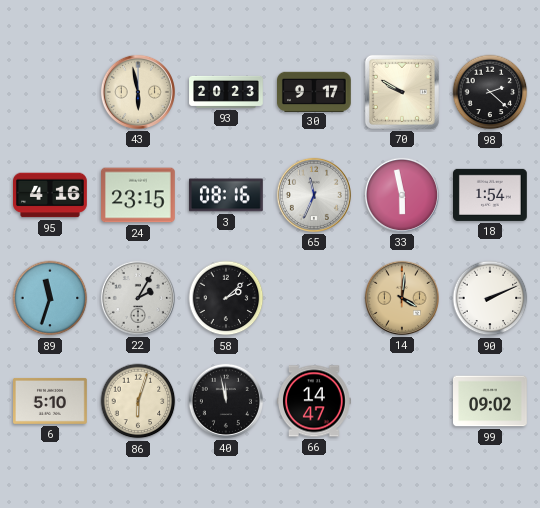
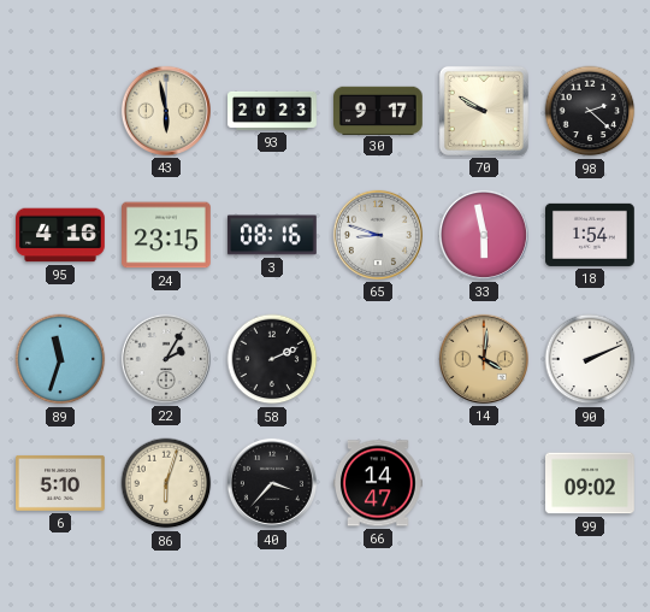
65: 11:34 -> 8:48
58: 2:08 -> 2:11
40: 11:58 -> 3:37
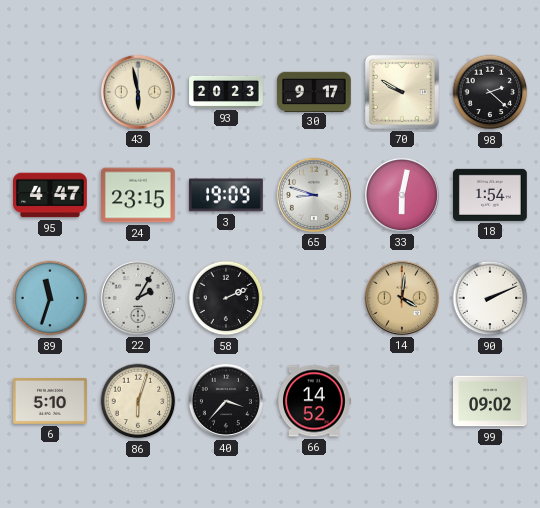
95: 4:16 -> 4:47
3: 08:16 -> 19:09
33: 5:58 -> 6:02
66: 14:47 -> 14:52
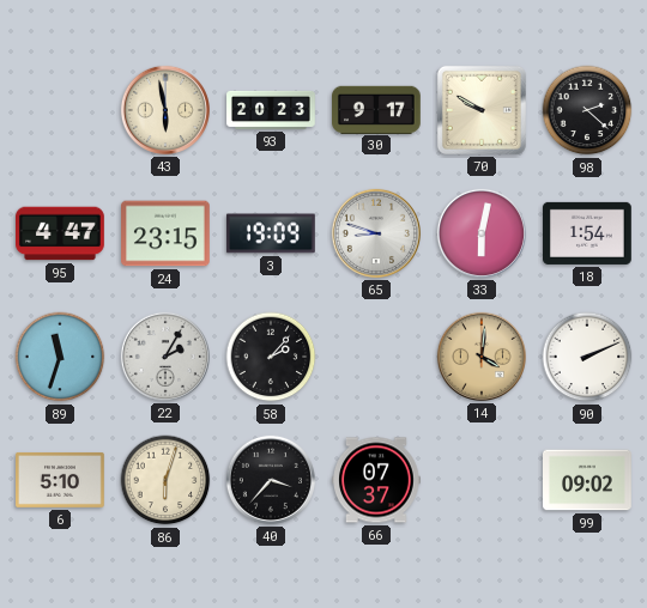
58: 2:11 -> 2:07
66: 14:52 -> 07:37
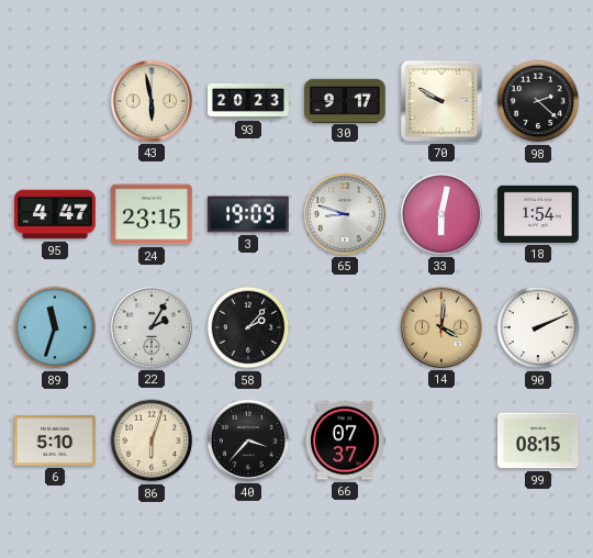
99: 09:02 -> 08:15
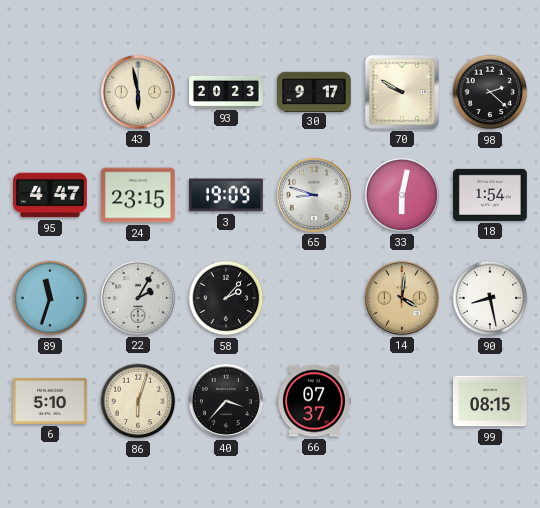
90: 2:11 -> 8:28
